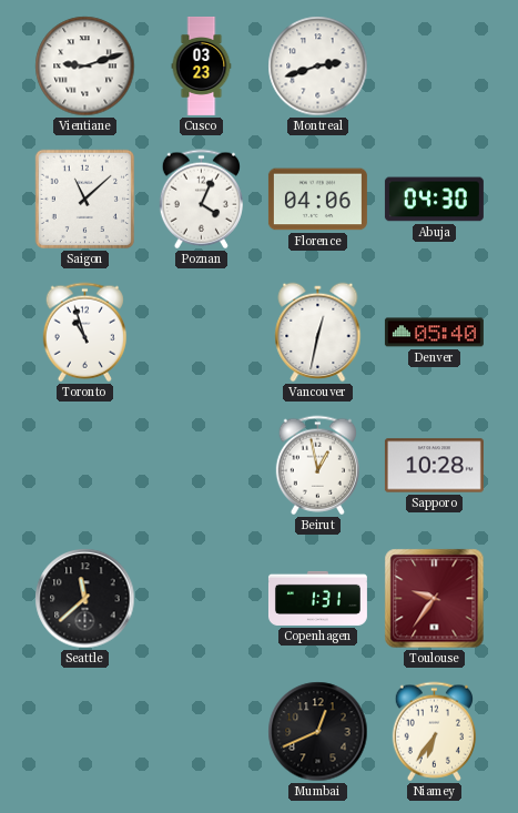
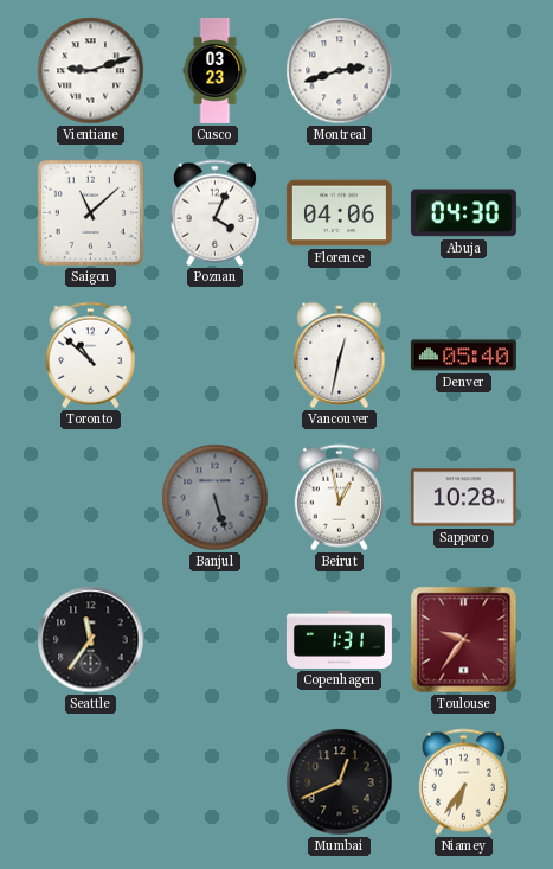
Toronto: 10:57 -> 10:52
Banjul: none -> 5:27
Seattle: 11:38 -> 11:36
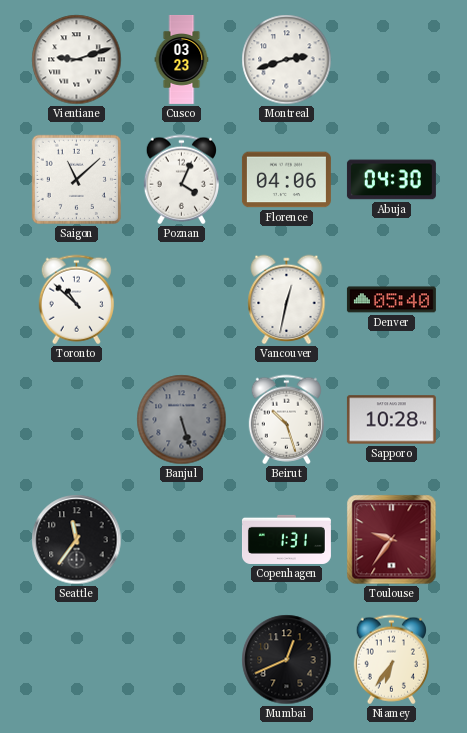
Beirut: 12:58 -> 10:27
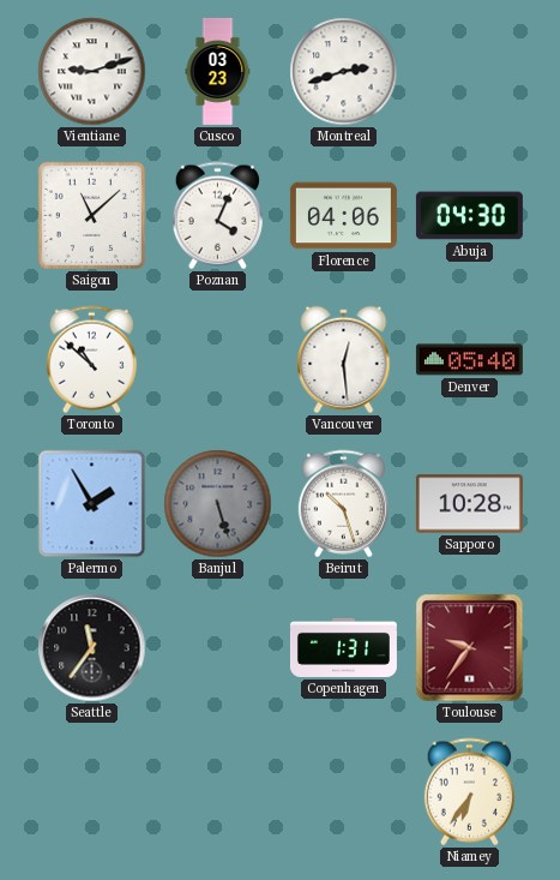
Vancouver: 12:32 -> 12:29
Palermo: none -> 1:55
Mumbai: 12:41 -> none
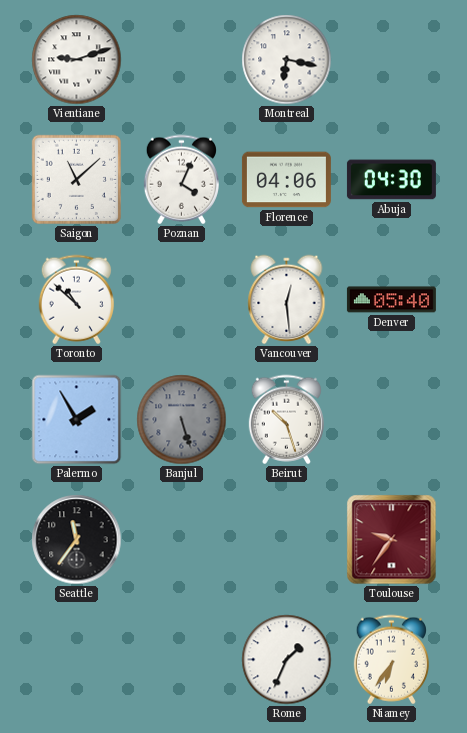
Cusco: 03:23 -> none
Montreal: 2:42 -> 6:17
Sapporo: 10:28 -> none
Copenhagen: 1:31 -> none
Rome: none -> 1:34
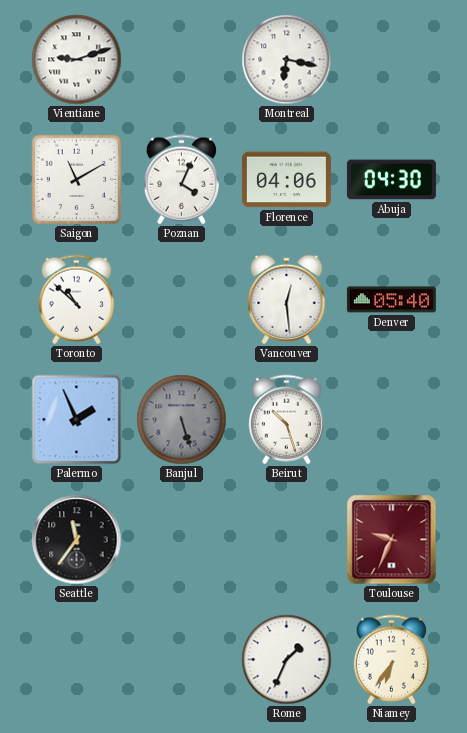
Saigon: 11:08 -> 11:10
Palermo: 1:55 -> 1:56
Toulouse: 9:36 -> 9:34
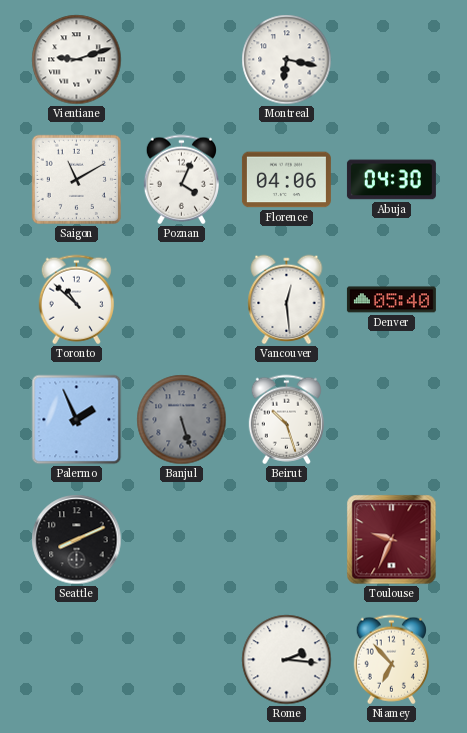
Seattle: 11:36 -> 8:11
Rome: 1:34 -> 2:16
Niamey: 6:36 -> 6:53
